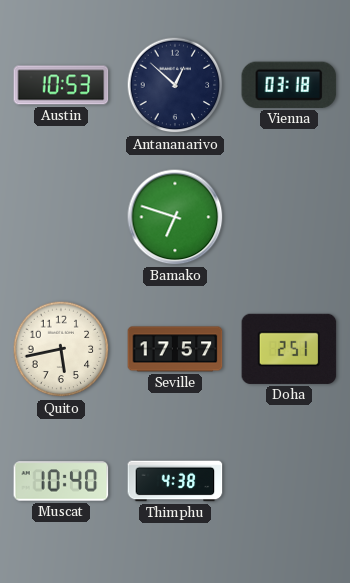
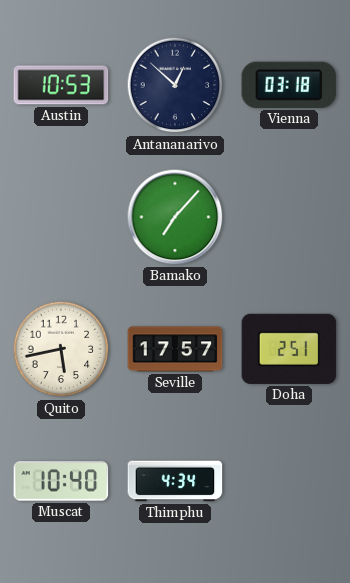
Bamako: 6:48 -> 7:07
Thimphu: 4:38 -> 4:34
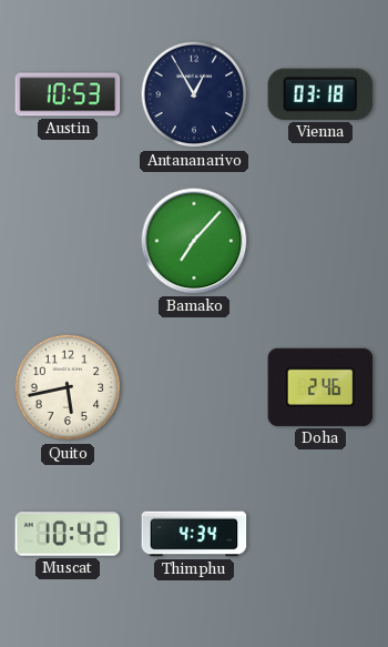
Antananarivo: 12:52 -> 12:55
Seville: 17:57 -> none
Doha: 2:51 -> 2:46
Muscat: 10:40 -> 10:42
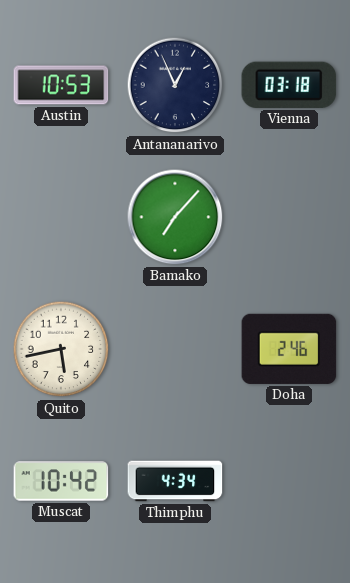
Antananarivo: 12:55 -> 12:56
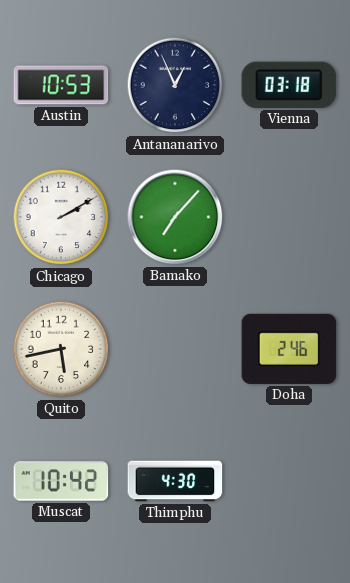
Chicago: none -> 2:10
Thimphu: 4:34 -> 4:30
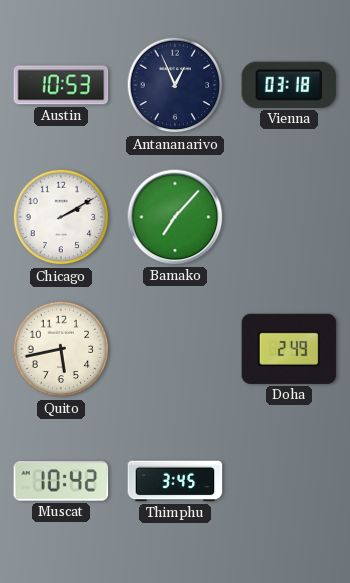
Doha: 2:46 -> 2:49
Thimphu: 4:30 -> 3:45
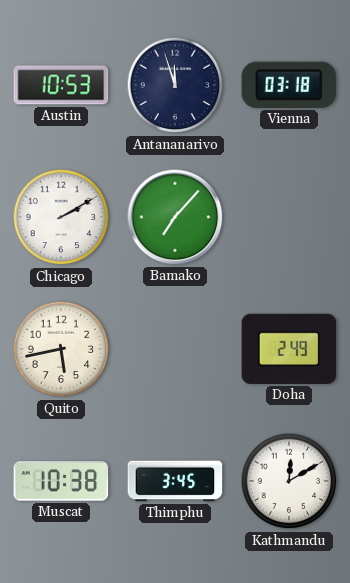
Antananarivo: 12:56 -> 11:57
Muscat: 10:42 -> 10:38
Kathmandu: none -> 12:10
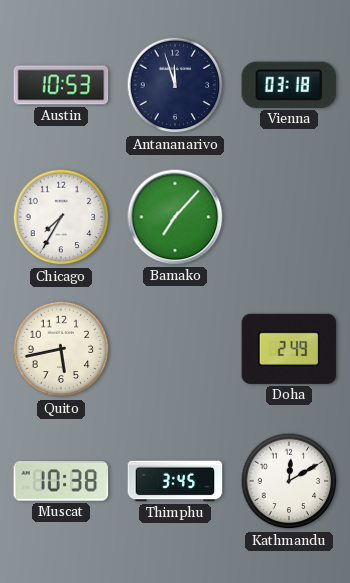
Chicago: 2:10 -> 7:35
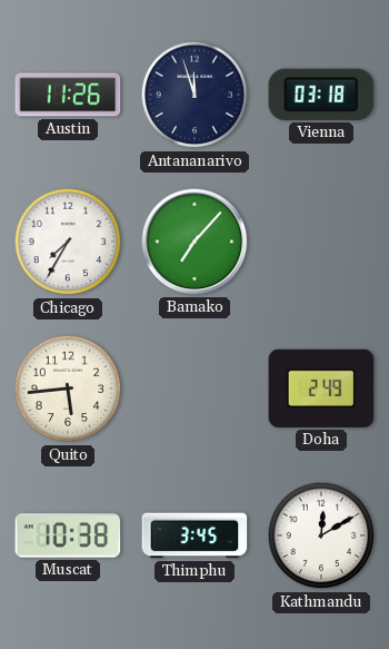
Austin: 10:53 -> 11:26
Quito: 5:43 -> 5:44
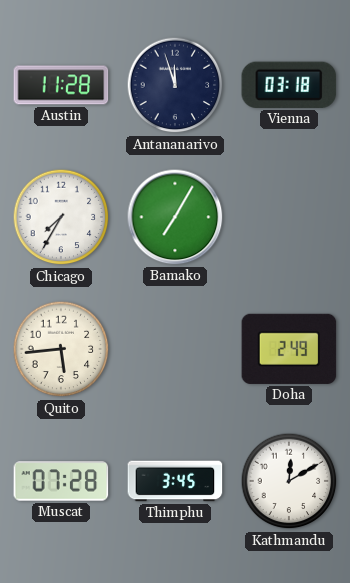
Austin: 11:26 -> 11:28
Bamako: 7:07 -> 7:05
Muscat: 10:38 -> 07:28
